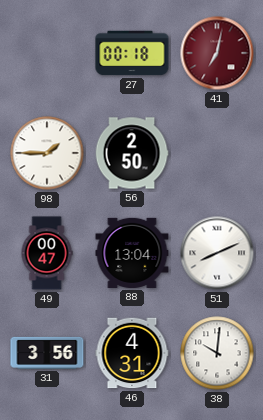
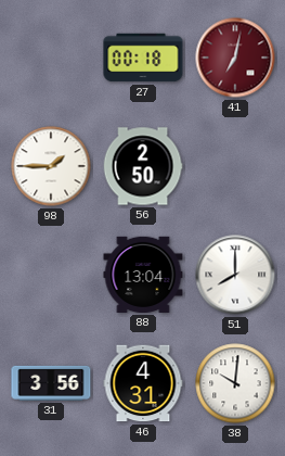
49: 00:47 -> none
51: 8:11 -> 8:00
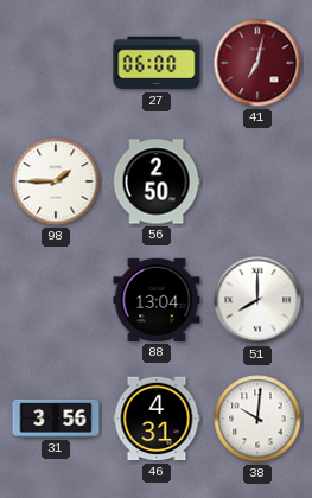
27: 00:18 -> 06:00
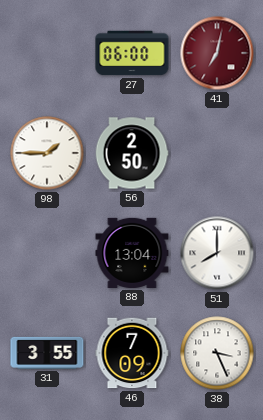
31: 3:56 -> 3:55
46: 4:31 -> 7:09
38: 10:01 -> 3:26
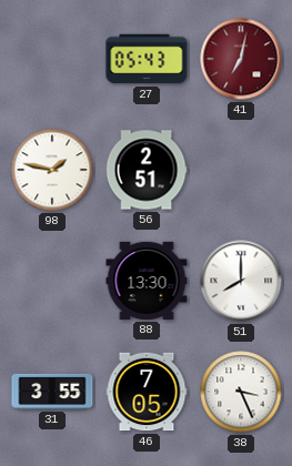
27: 06:00 -> 05:43
98: 1:45 -> 1:47
56: 2:50 -> 2:51
88: 13:04 -> 13:30
46: 7:09 -> 7:05
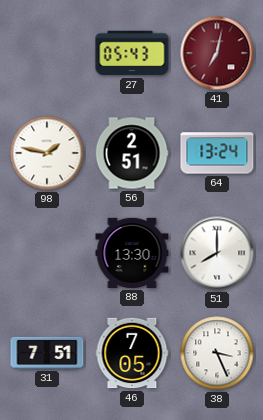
64: none -> 13:24
31: 3:55 -> 7:51
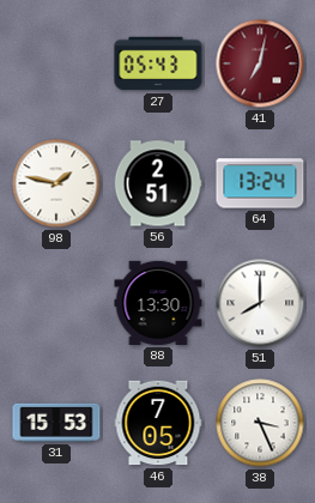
31: 7:51 -> 15:53
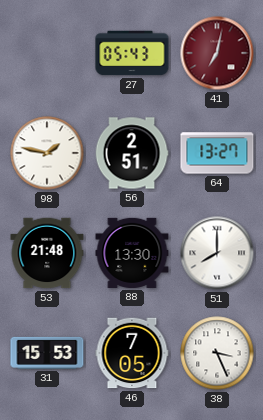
64: 13:24 -> 13:27
53: none -> 21:48
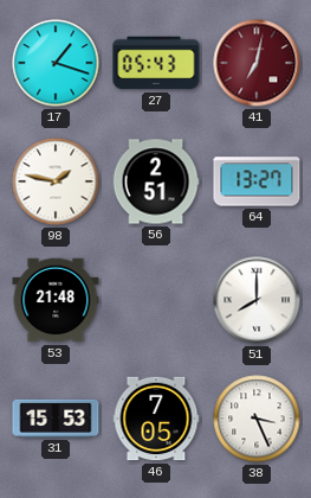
17: none -> 1:18
88: 13:30 -> none
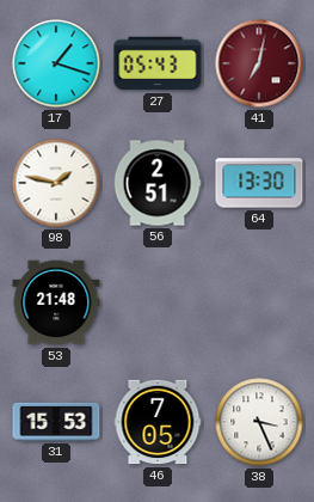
64: 13:27 -> 13:30
51: 8:00 -> none
